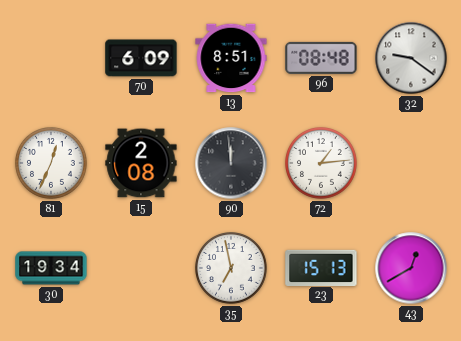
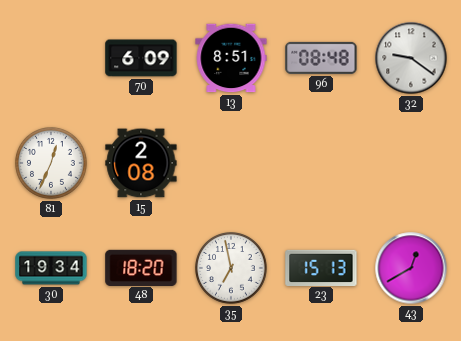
90: 11:59 -> none
72: 1:14 -> none
48: none -> 18:20
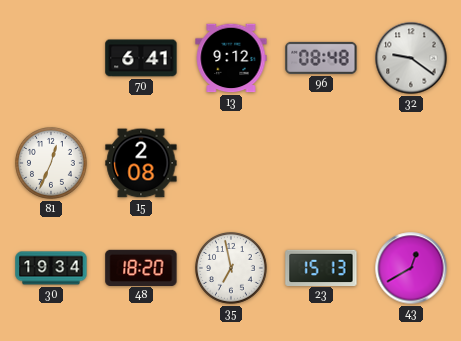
70: 6:09 -> 6:41
13: 8:51 -> 9:12
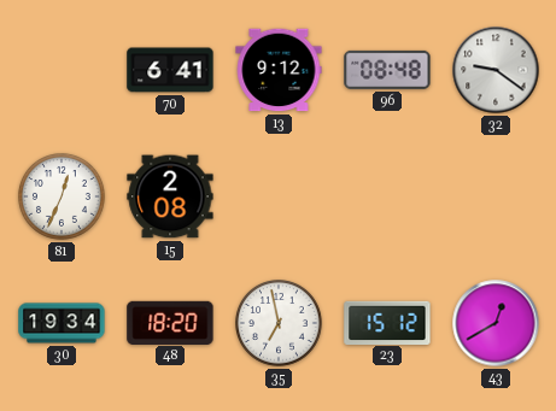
23: 15:13 -> 15:12
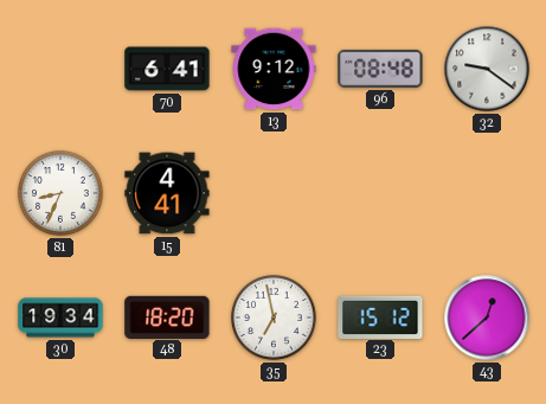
81: 12:34 -> 8:34
15: 2:08 -> 4:41
43: 12:40 -> 12:38
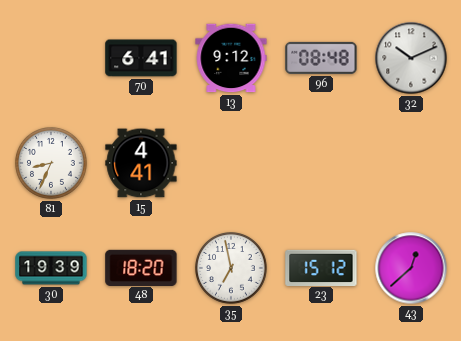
32: 9:21 -> 10:11
30: 19:34 -> 19:39
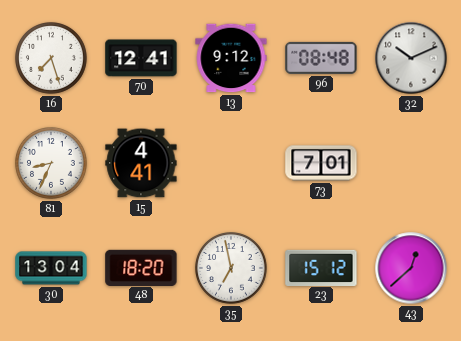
16: none -> 7:27
70: 6:41 -> 12:41
73: none -> 7:01
30: 19:39 -> 13:04
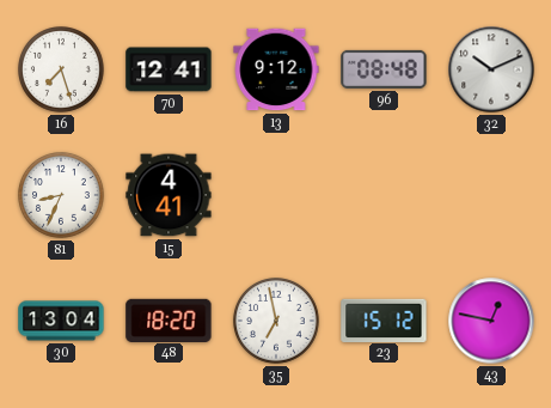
73: 7:01 -> none
43: 12:38 -> 12:47
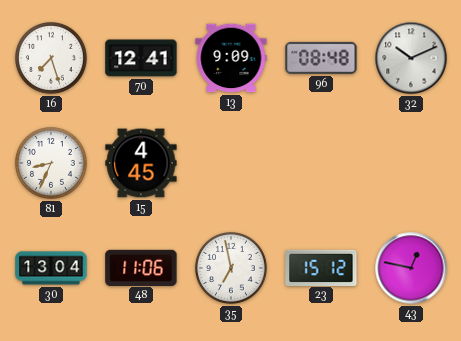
13: 9:12 -> 9:09
15: 4:41 -> 4:45
48: 18:20 -> 11:06
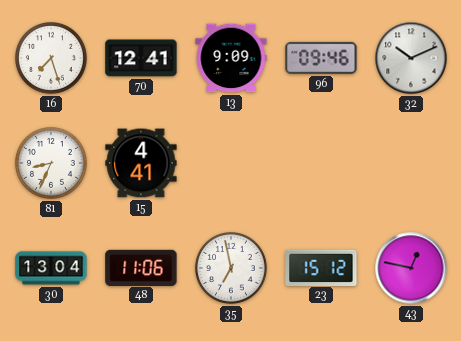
96: 08:48 -> 09:46
15: 4:45 -> 4:41
